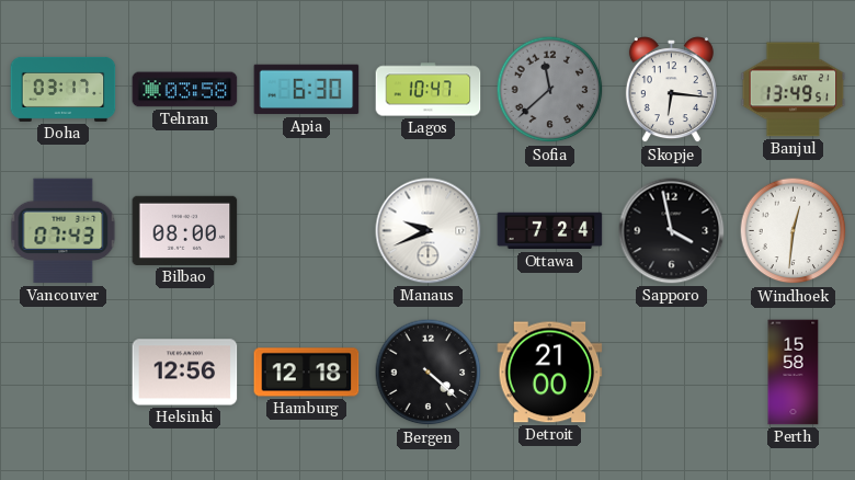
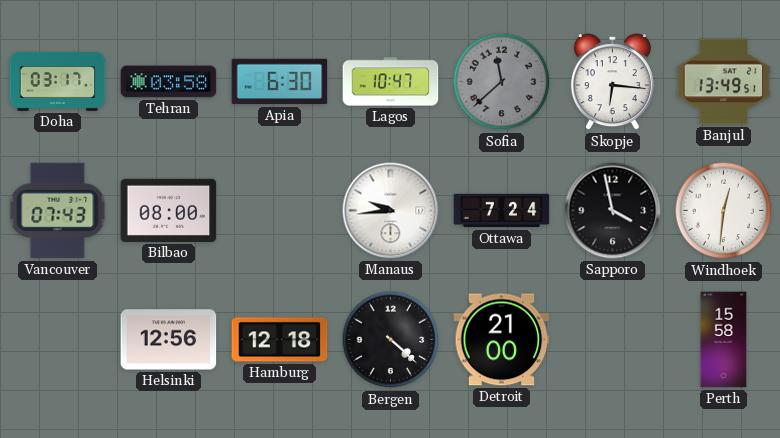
Manaus: 9:41 -> 9:44
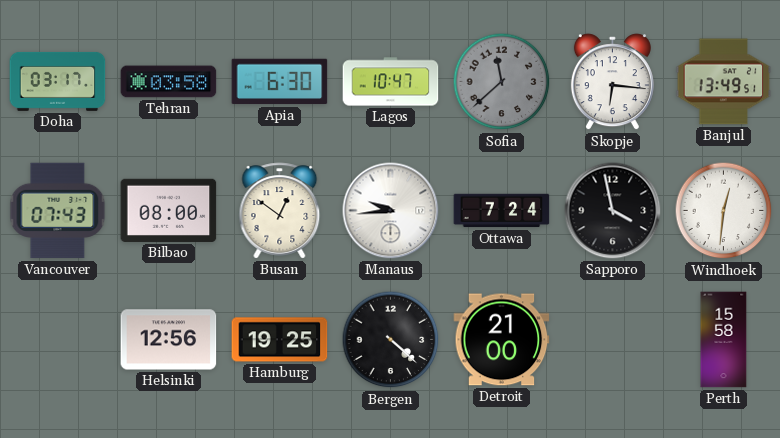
Busan: none -> 12:51
Hamburg: 12:18 -> 19:25
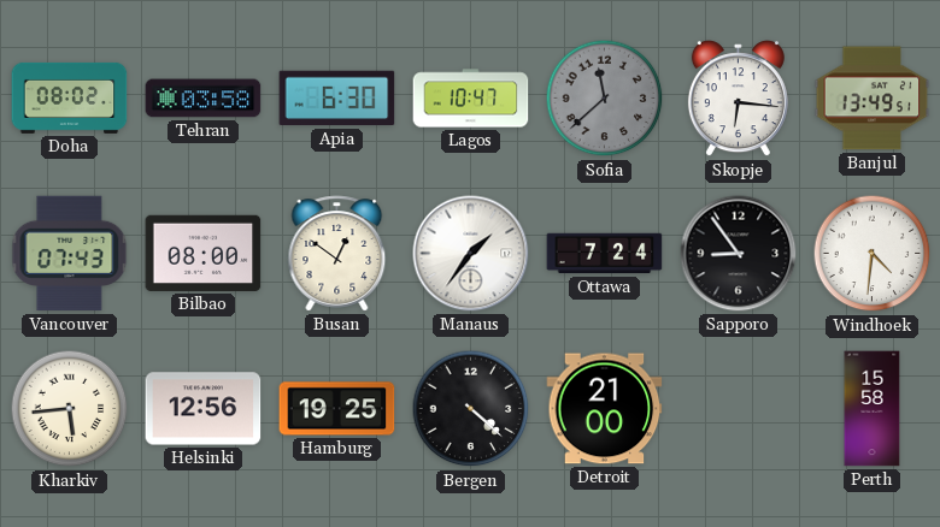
Doha: 03:17 -> 08:02
Manaus: 9:44 -> 1:36
Sapporo: 3:58 -> 8:54
Windhoek: 12:31 -> 4:31
Kharkiv: none -> 5:44
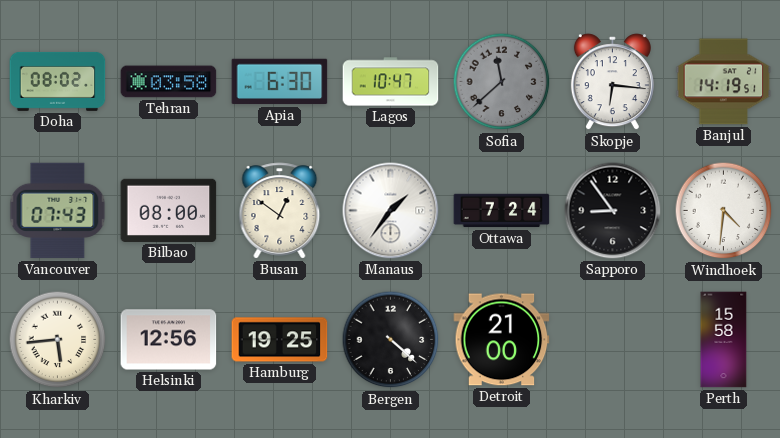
Banjul: 13:49 -> 14:19
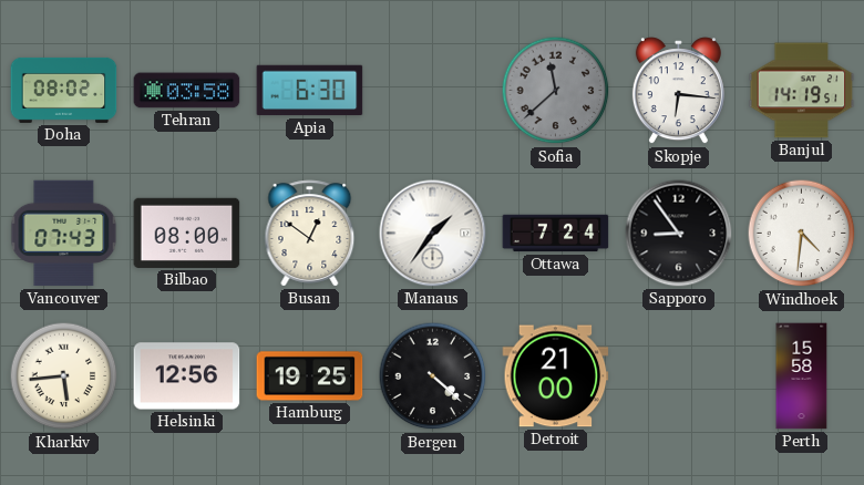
Lagos: 10:47 -> none
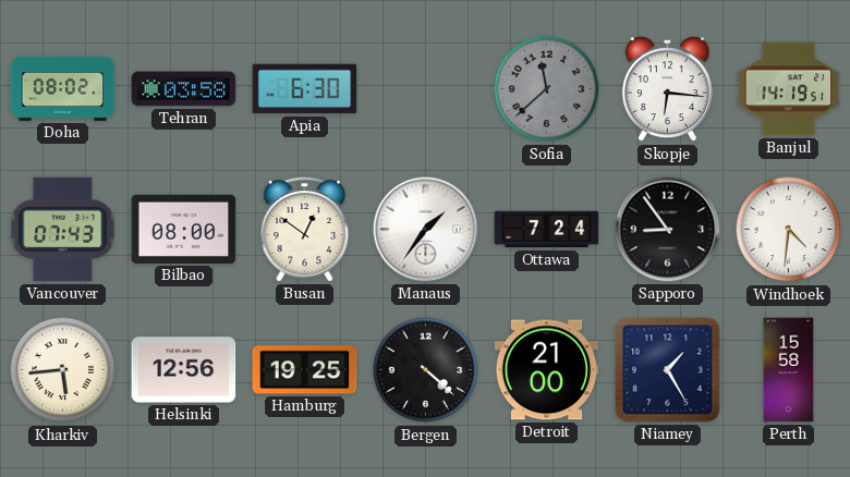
Niamey: none -> 1:25
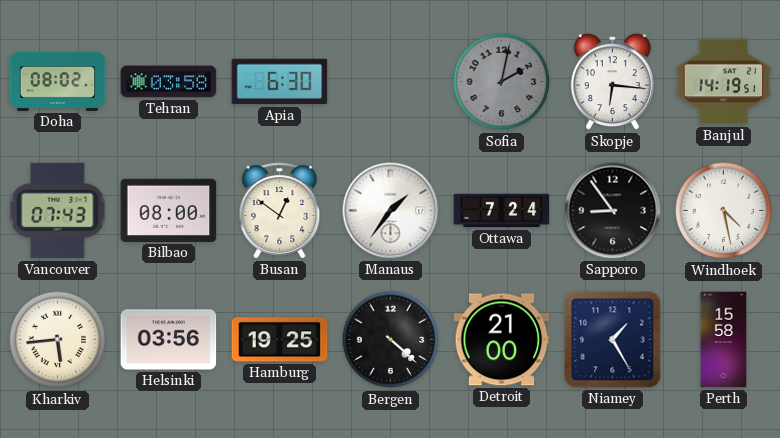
Sofia: 11:38 -> 2:02
Windhoek: 4:31 -> 4:28
Helsinki: 12:56 -> 03:56
